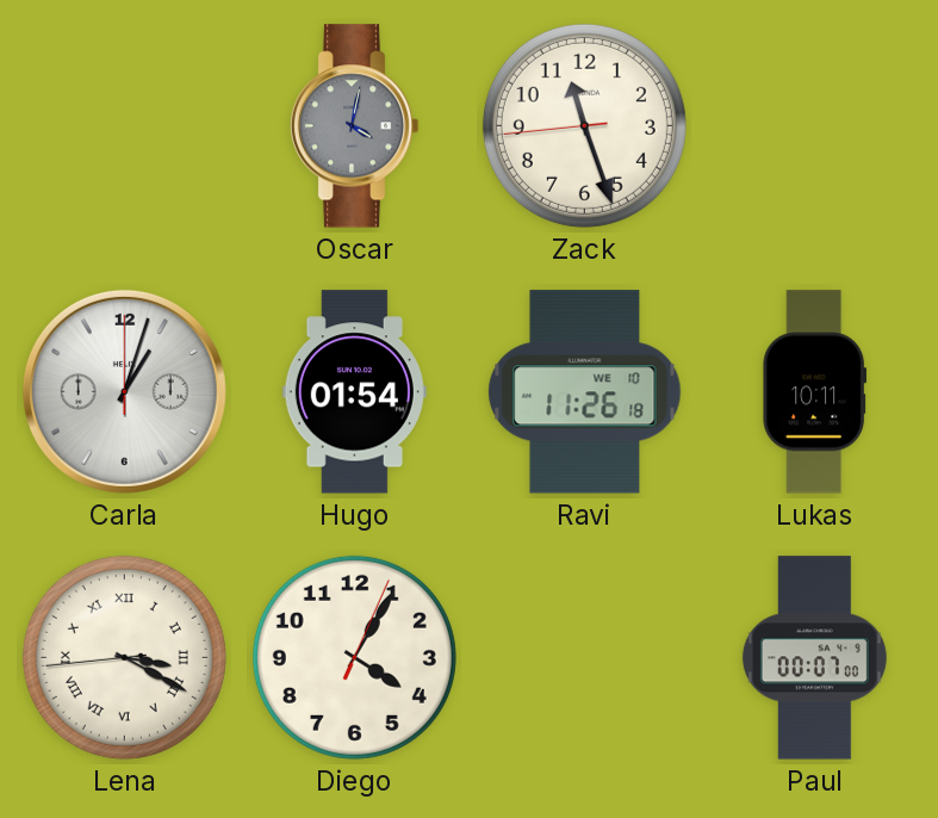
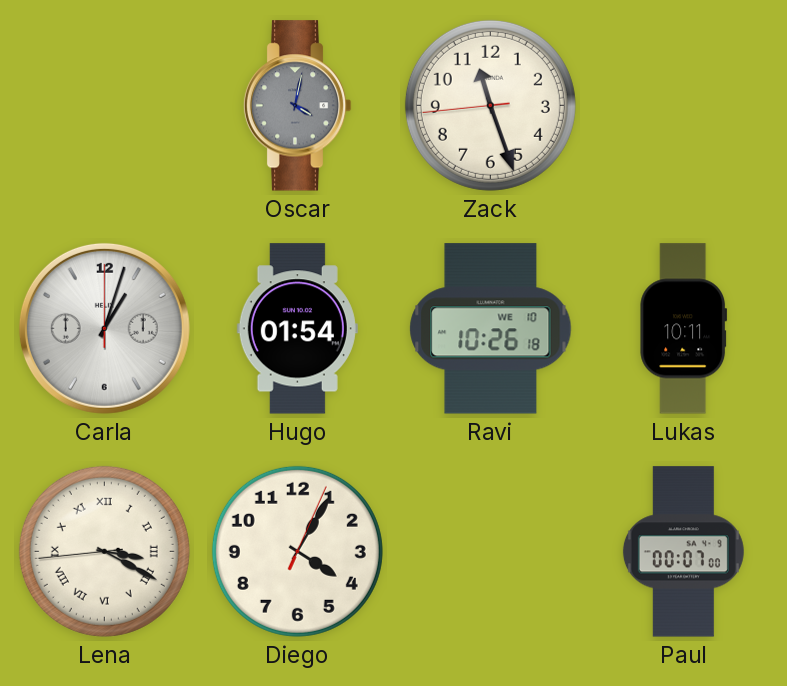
Ravi: 11:26 -> 10:26
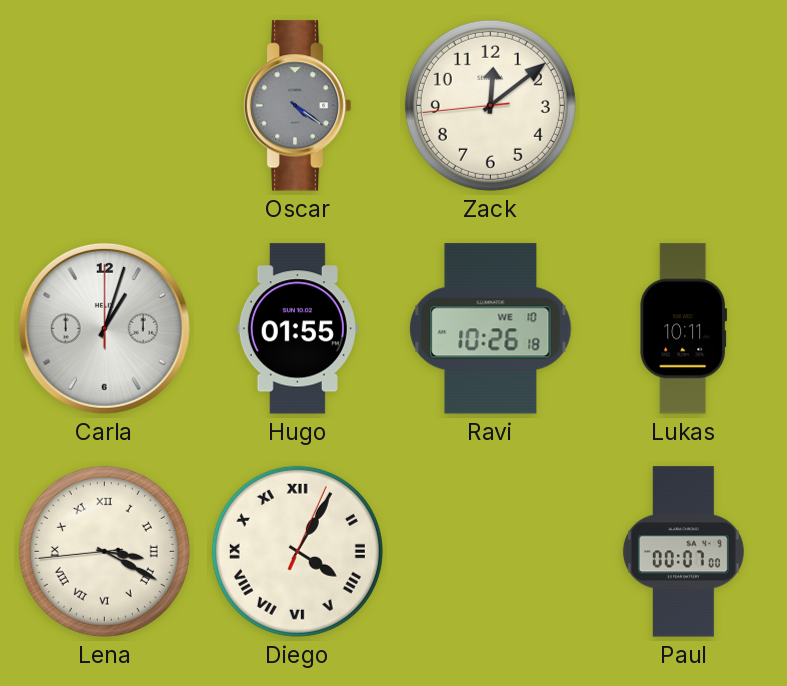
Oscar: 4:02 -> 4:21
Zack: 11:26 -> 12:08
Hugo: 01:54 -> 01:55
Diego numerals: Arabic -> Roman
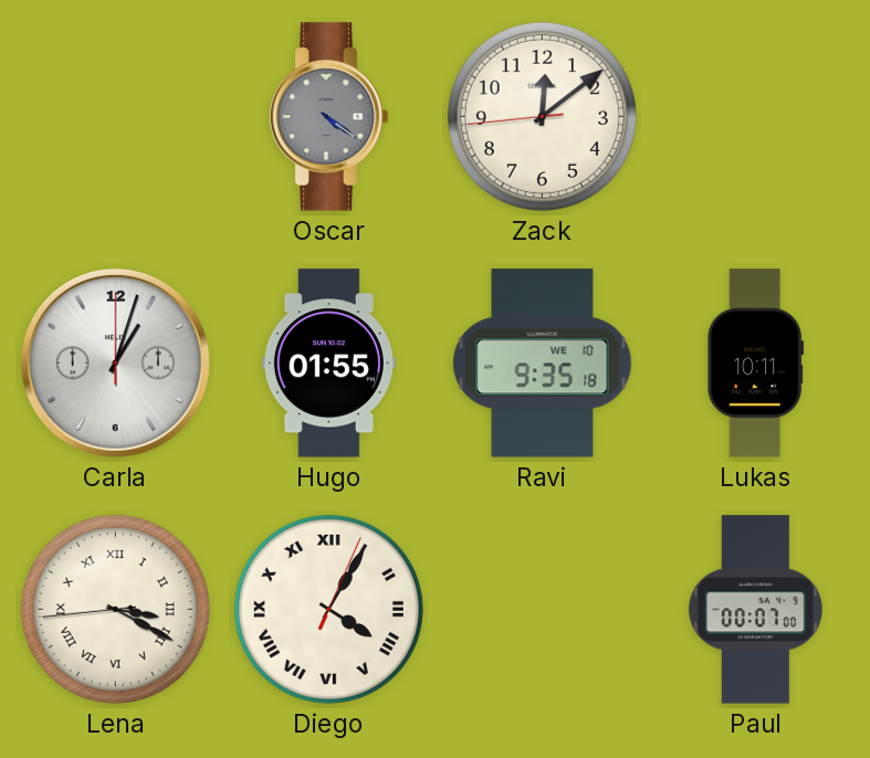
Ravi: 10:26 -> 9:35
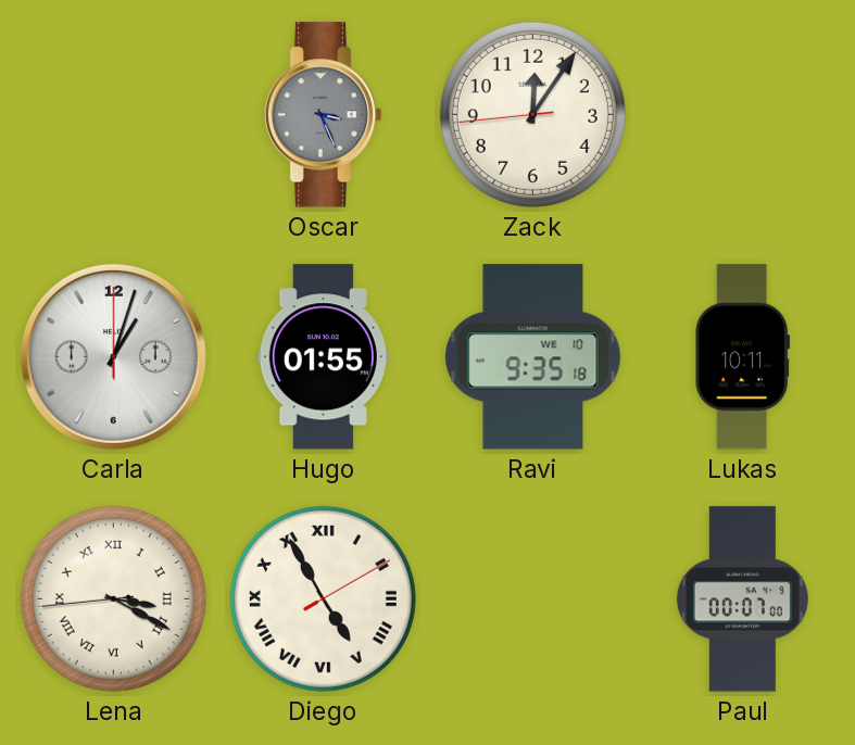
Oscar: 4:21 -> 3:26
Zack: 12:08 -> 12:05
Diego: 4:05 -> 4:55
